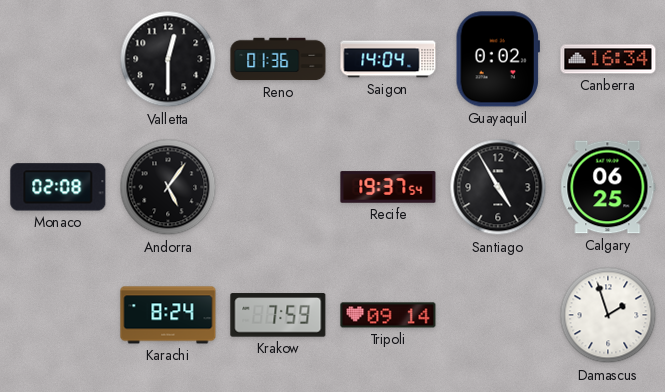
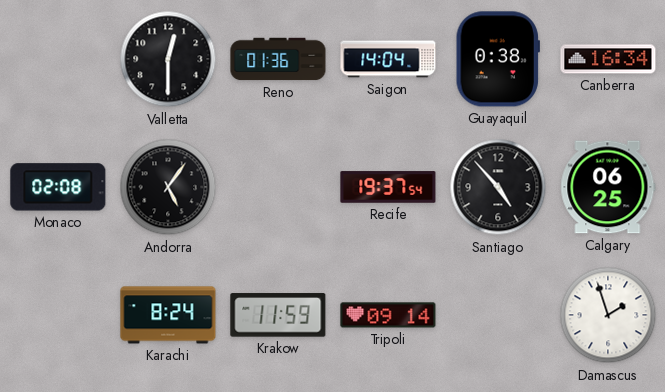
Guayaquil: 0:02 -> 0:38
Santiago: 4:55 -> 4:53
Krakow: 7:59 -> 11:59
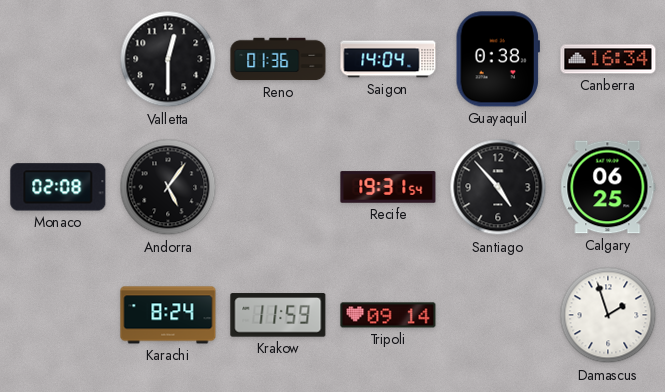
Recife: 19:37 -> 19:31
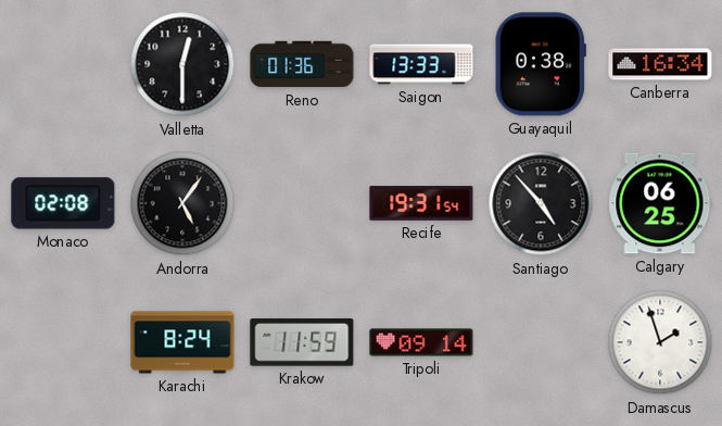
Saigon: 14:04 -> 13:33
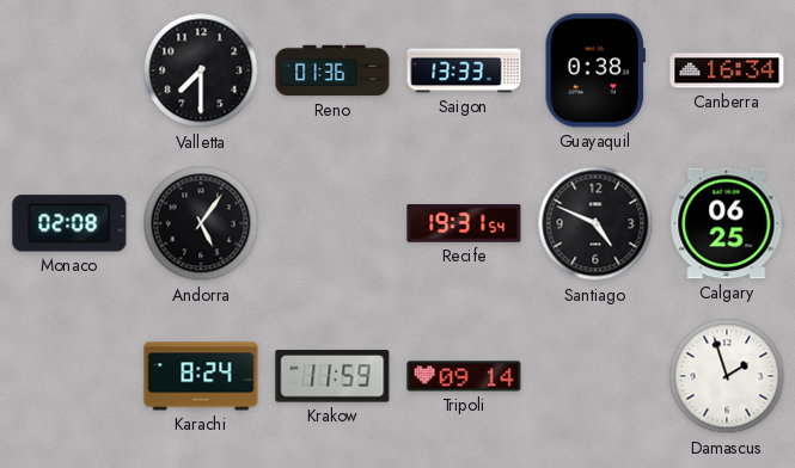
Valletta: 12:30 -> 7:30
Santiago: 4:53 -> 4:49
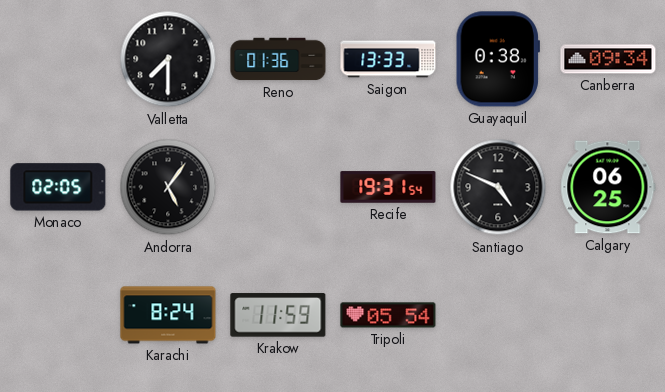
Canberra: 16:34 -> 09:34
Monaco: 02:08 -> 02:05
Tripoli: 09:14 -> 05:54
Damascus: 1:57 -> none
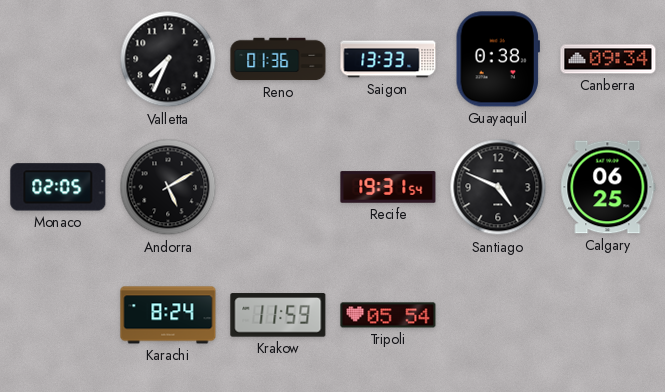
Valletta: 7:30 -> 7:34
Andorra: 5:06 -> 5:10
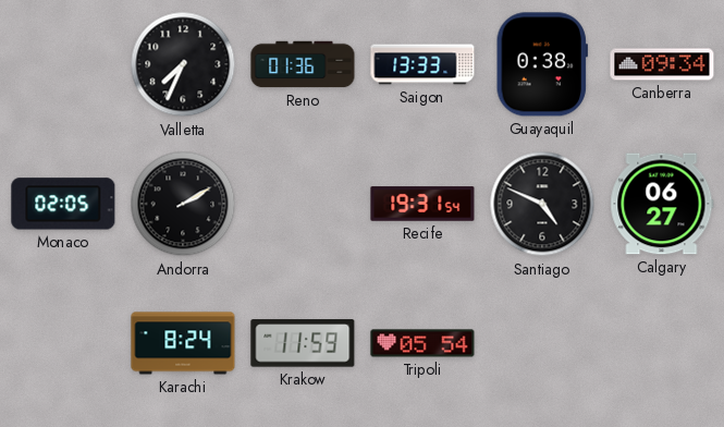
Andorra: 5:10 -> 2:10
Calgary: 06:25 -> 06:27
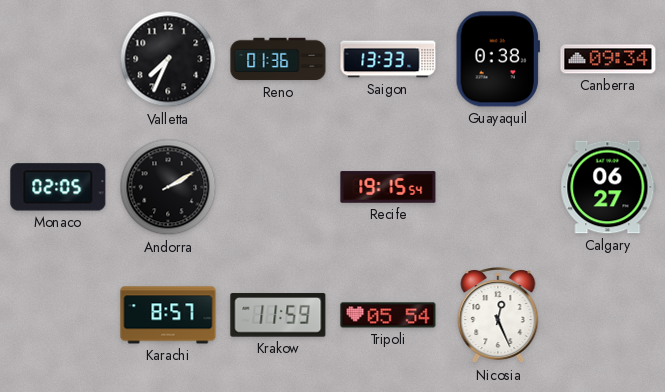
Recife: 19:31 -> 19:15
Santiago: 4:49 -> none
Karachi: 8:24 -> 8:57
Nicosia: none -> 12:26
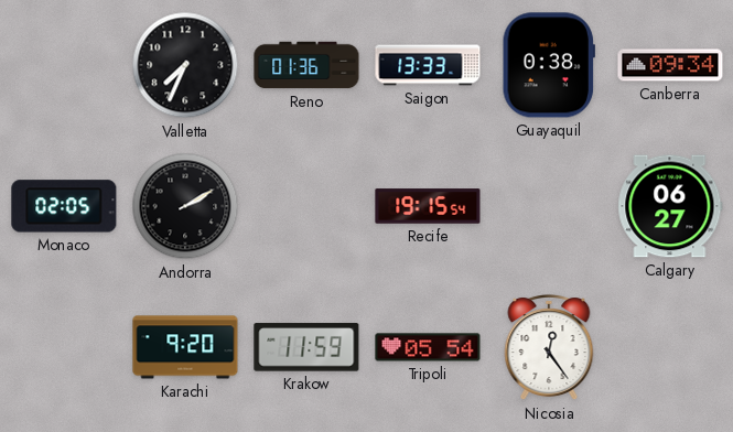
Karachi: 8:57 -> 9:20
Nicosia: 12:26 -> 12:24
